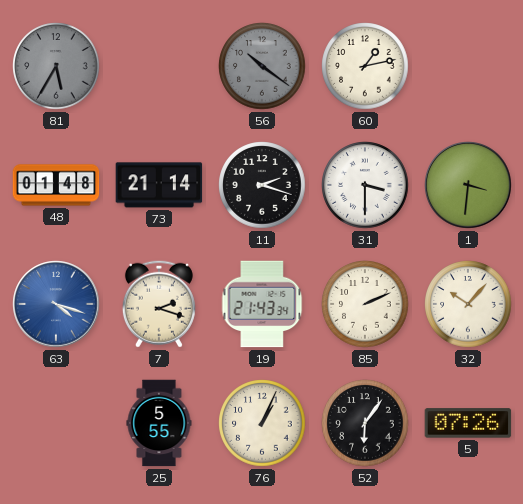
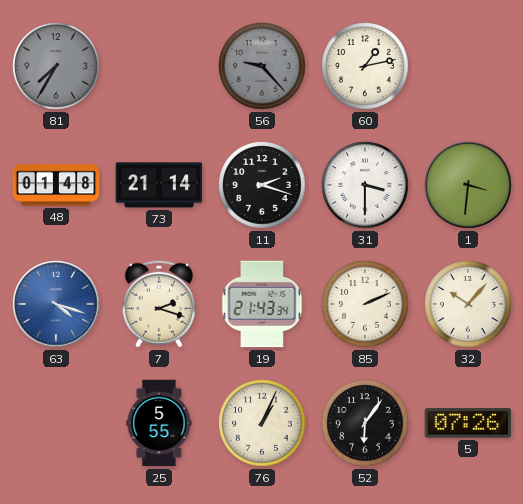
81: 5:35 -> 7:35
56: 10:21 -> 9:23
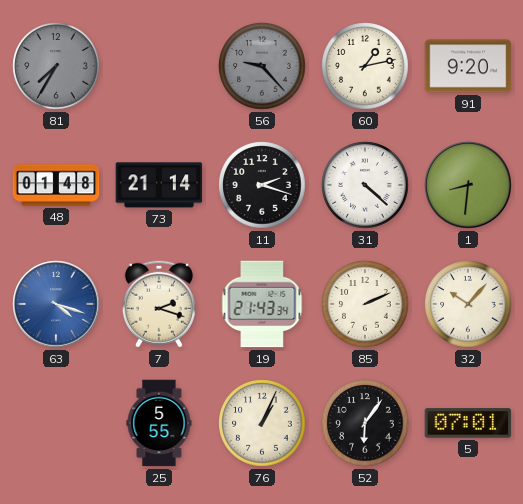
91: none -> 9:20
31: 3:30 -> 4:22
1: 3:31 -> 8:31
5: 07:26 -> 07:01
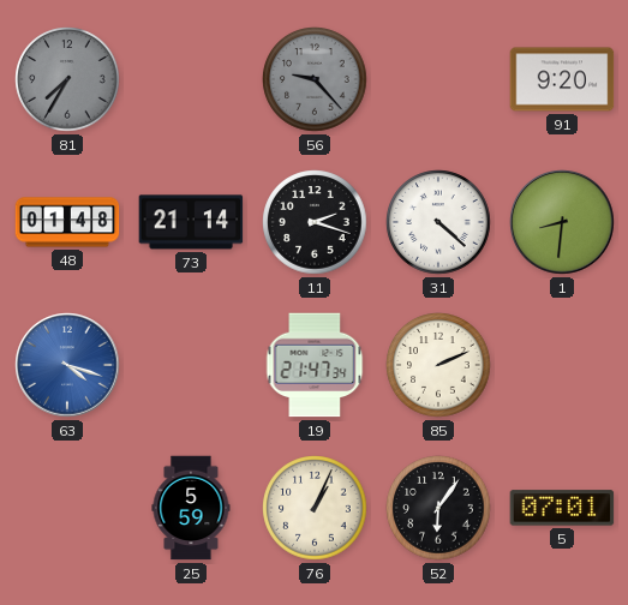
60: 1:13 -> none
7: 2:18 -> none
19: 21:43 -> 21:47
32: 10:07 -> none
25: 5:55 -> 5:59
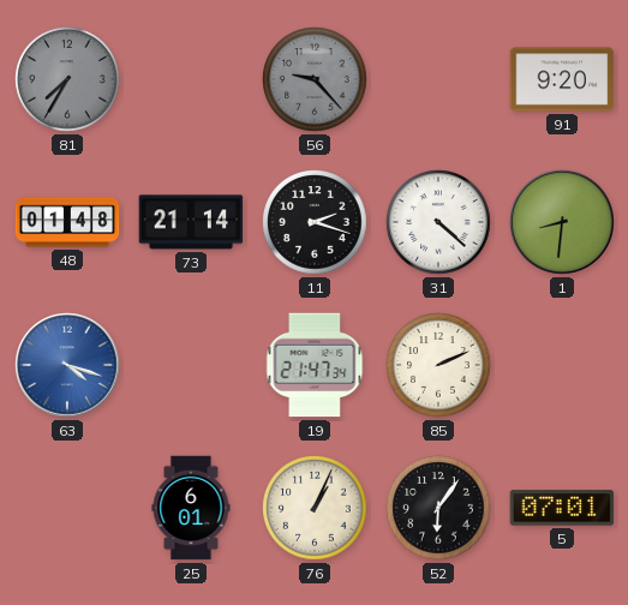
25: 5:59 -> 6:01
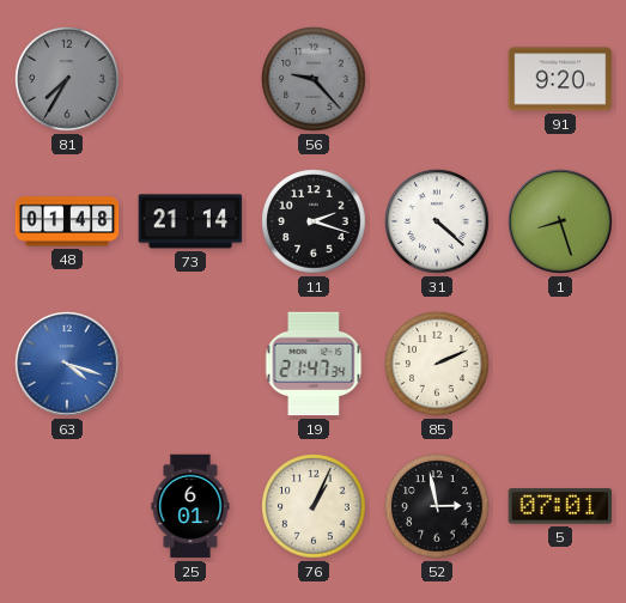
1: 8:31 -> 8:27
52: 6:06 -> 2:58
